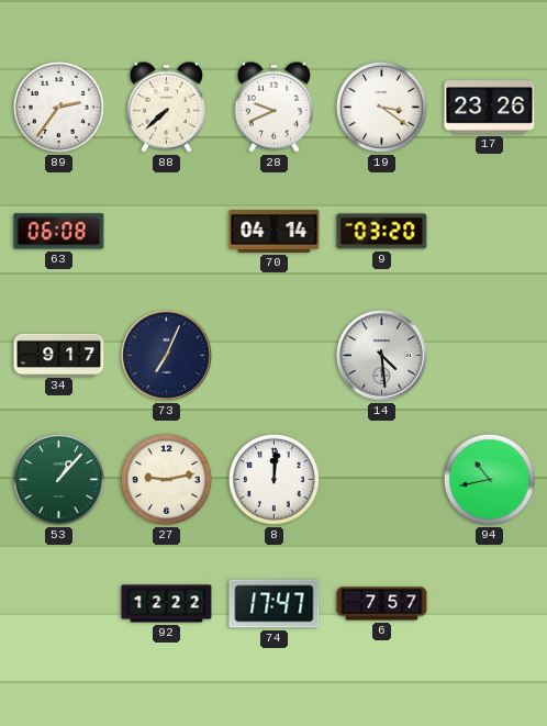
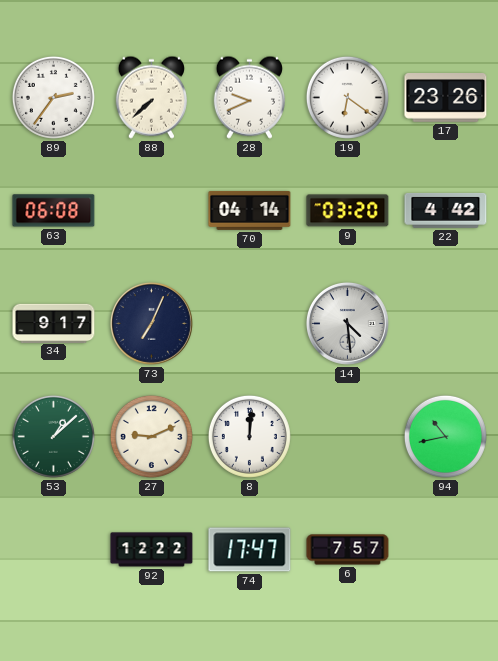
19: 3:21 -> 6:21
22: none -> 4:42
53: 1:07 -> 1:08
27: 9:13 -> 9:11
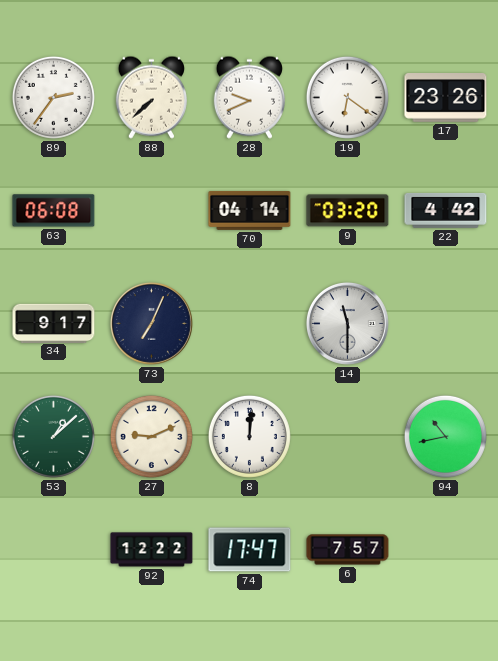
14: 4:29 -> 11:30
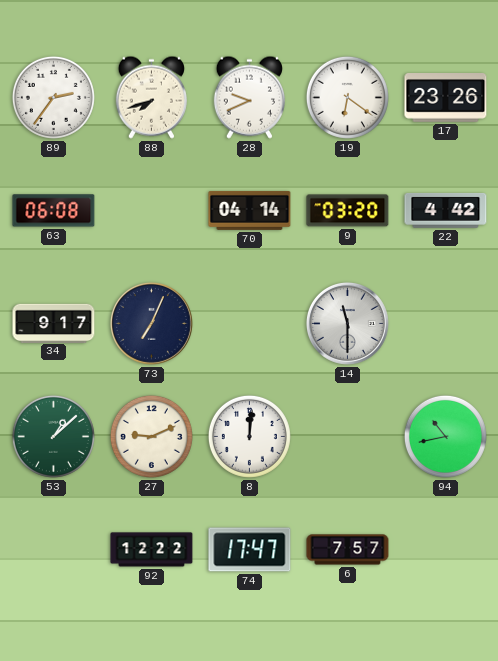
88: 7:38 -> 7:42
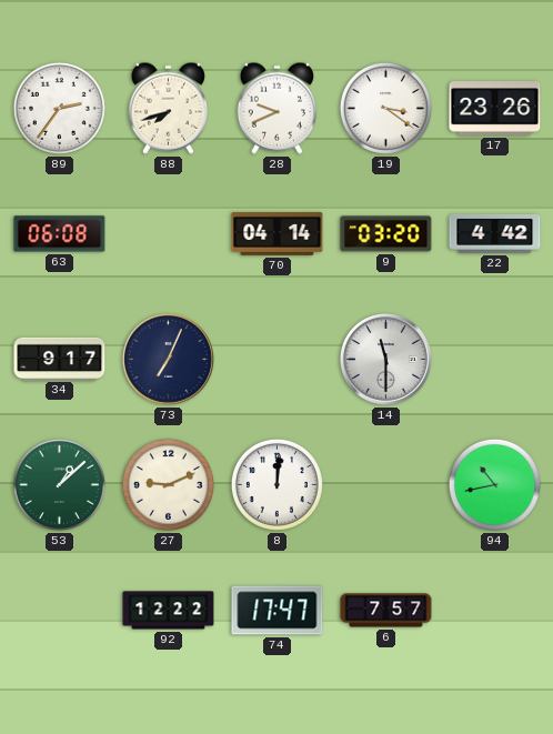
19: 6:21 -> 3:21
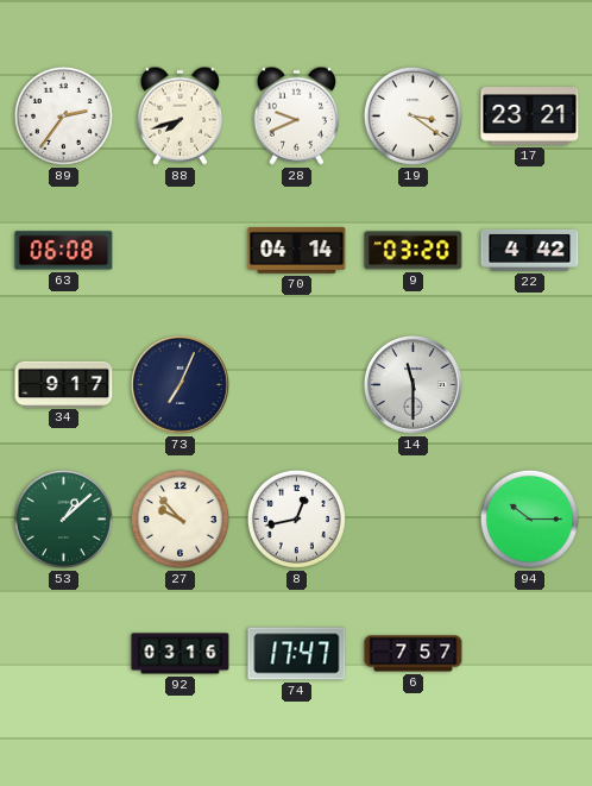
17: 23:26 -> 23:21
27: 9:11 -> 9:53
8: 12:01 -> 12:43
94: 10:43 -> 10:15
92: 12:22 -> 03:16
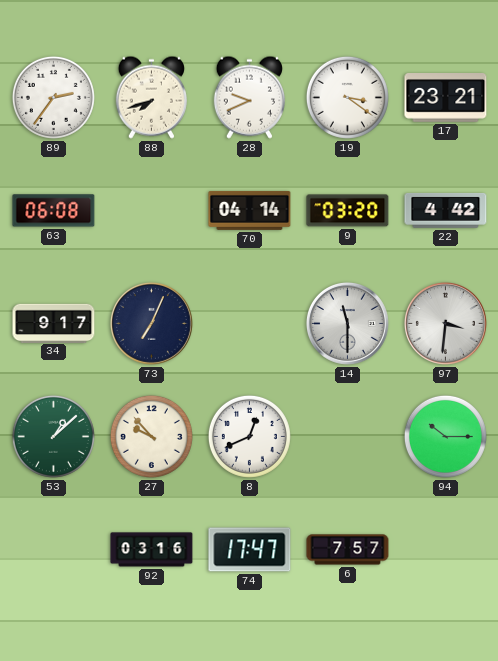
97: none -> 3:31
8: 12:43 -> 12:41
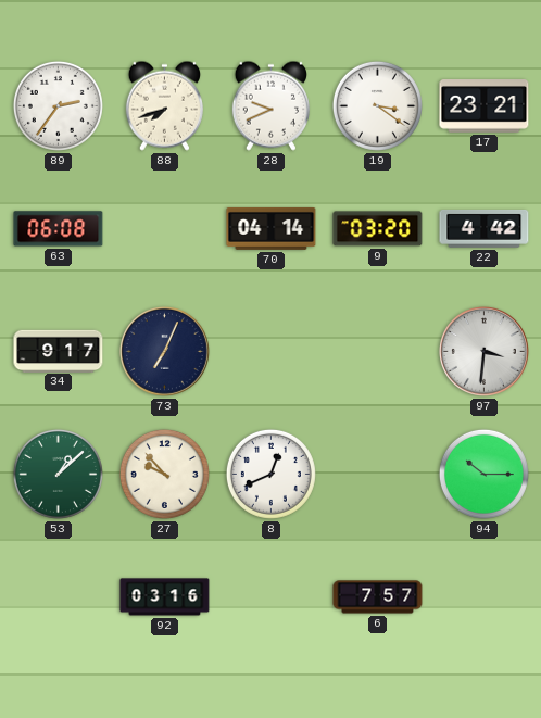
14: 11:30 -> none
74: 17:47 -> none
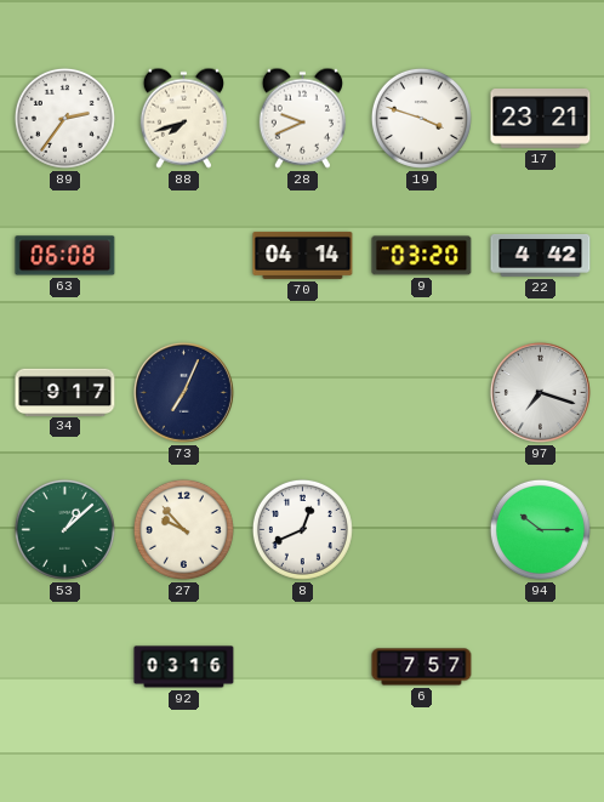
19: 3:21 -> 3:48
97: 3:31 -> 7:18
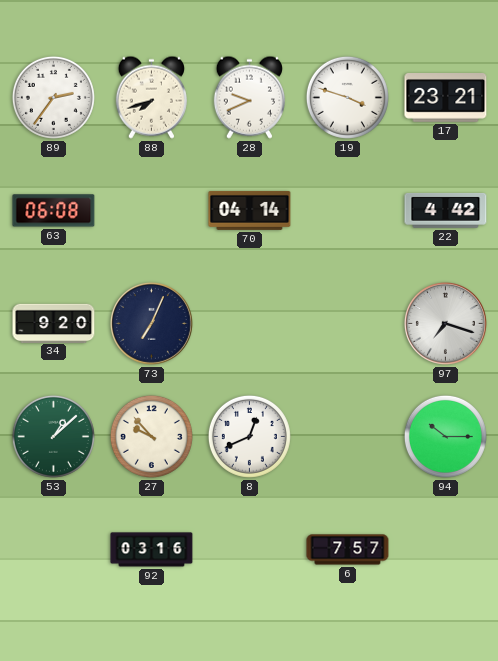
9: 03:20 -> none
34: 9:17 -> 9:20
